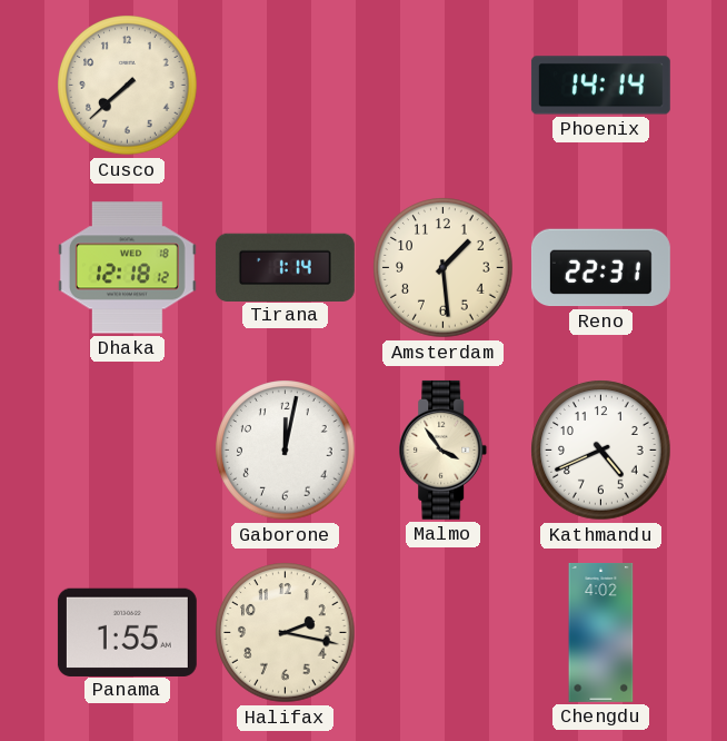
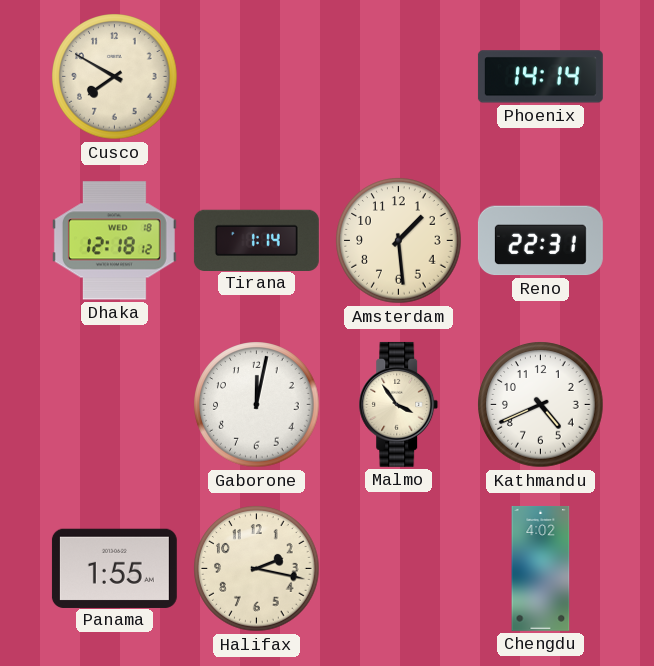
Cusco: 7:38 -> 7:50
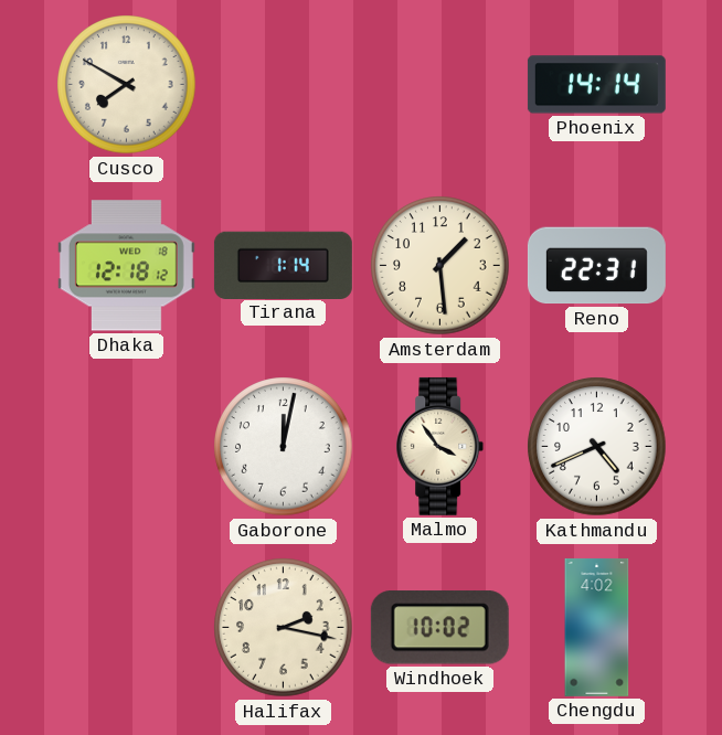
Panama: 1:55 -> none
Windhoek: none -> 10:02
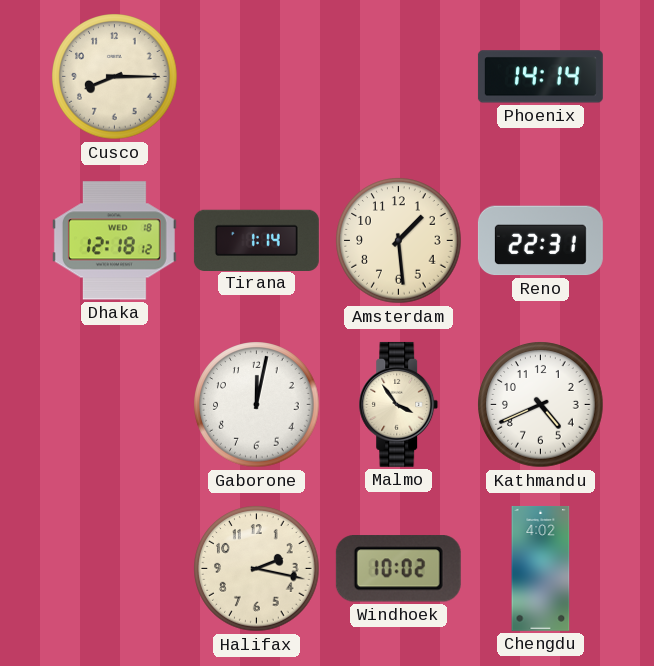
Cusco: 7:50 -> 8:15
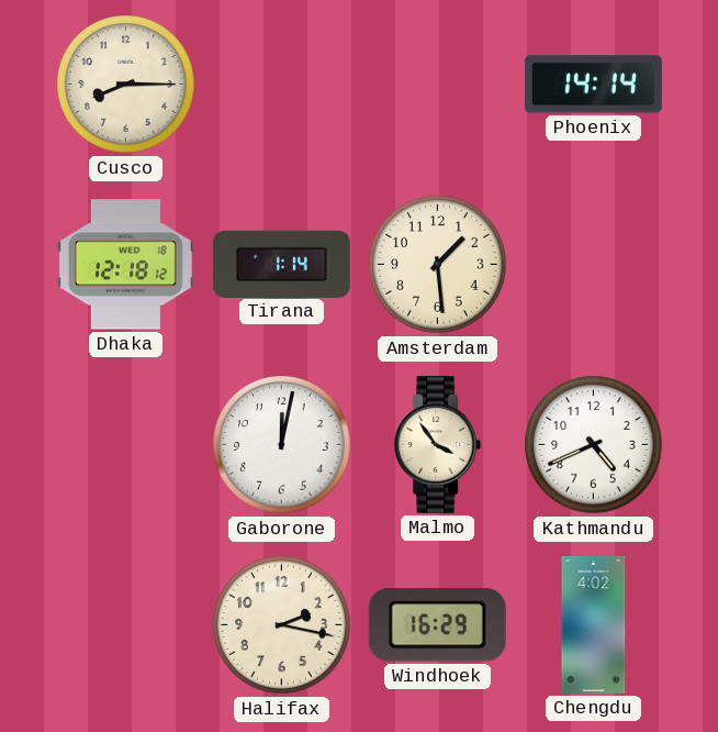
Reno: 22:31 -> none
Windhoek: 10:02 -> 16:29
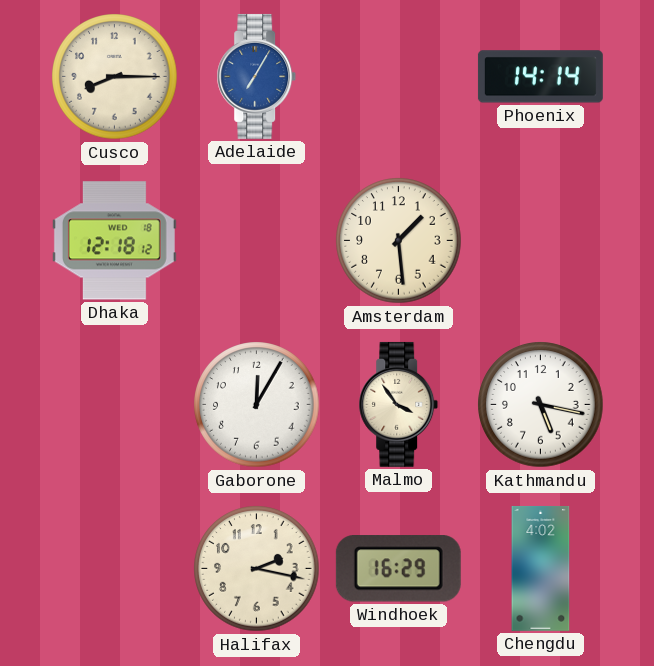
Adelaide: none -> 7:05
Tirana: 1:14 -> none
Gaborone: 12:02 -> 12:05
Kathmandu: 4:41 -> 5:17
